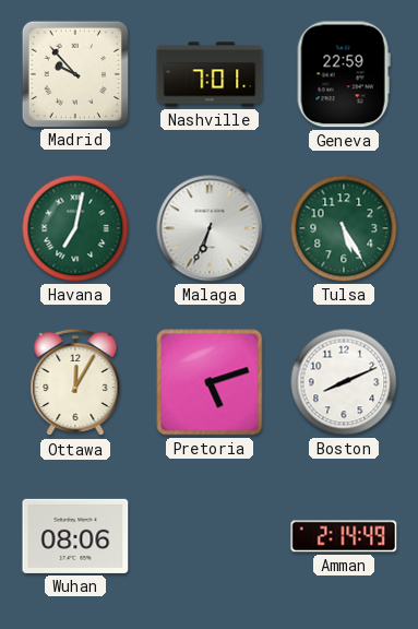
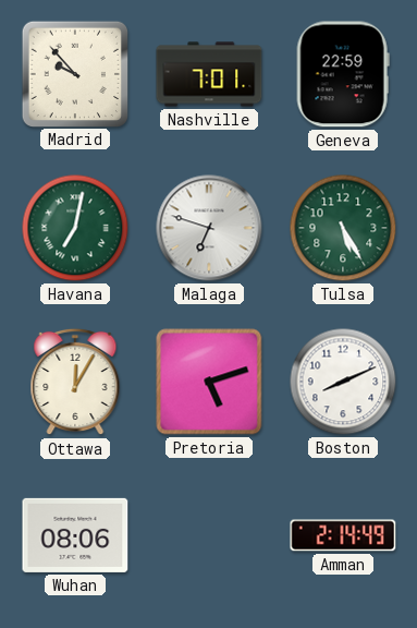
Malaga: 6:34 -> 6:48
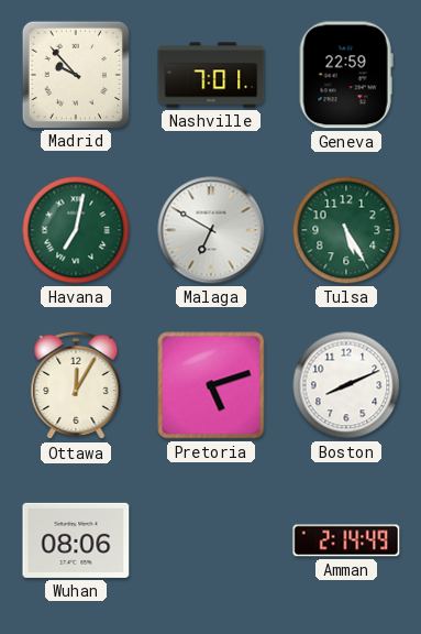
Malaga: 6:48 -> 6:50
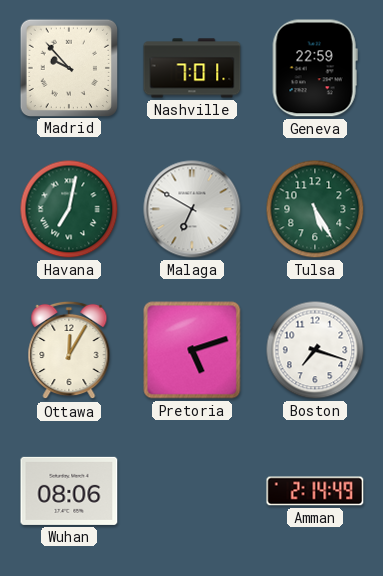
Boston: 8:11 -> 7:18
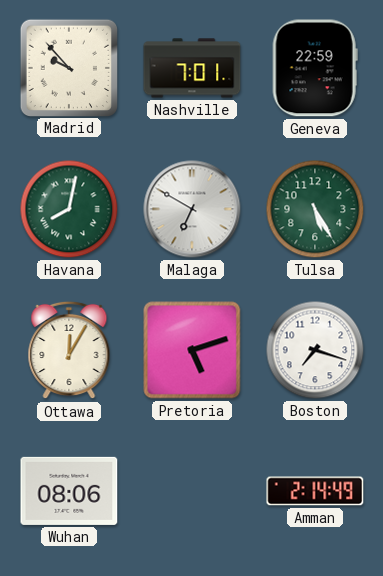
Havana: 7:02 -> 8:02
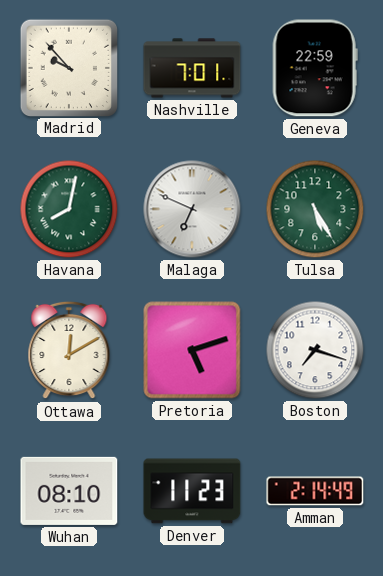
Malaga: 6:50 -> 6:49
Ottawa: 12:05 -> 12:10
Wuhan: 08:06 -> 08:10
Denver: none -> 11:23
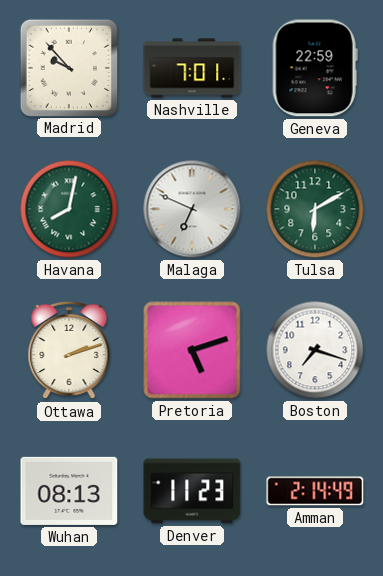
Tulsa: 5:25 -> 6:10
Ottawa: 12:10 -> 2:12
Wuhan: 08:10 -> 08:13
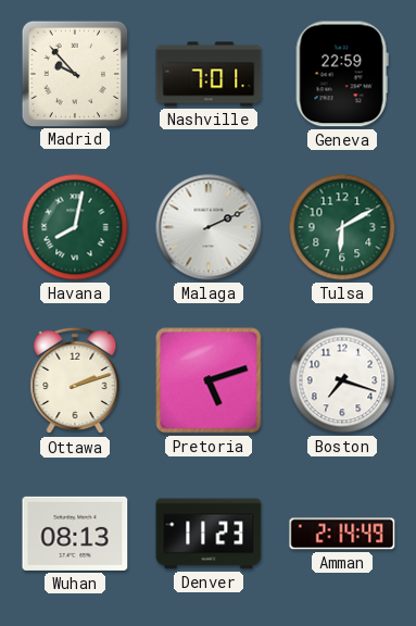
Malaga: 6:49 -> 2:11
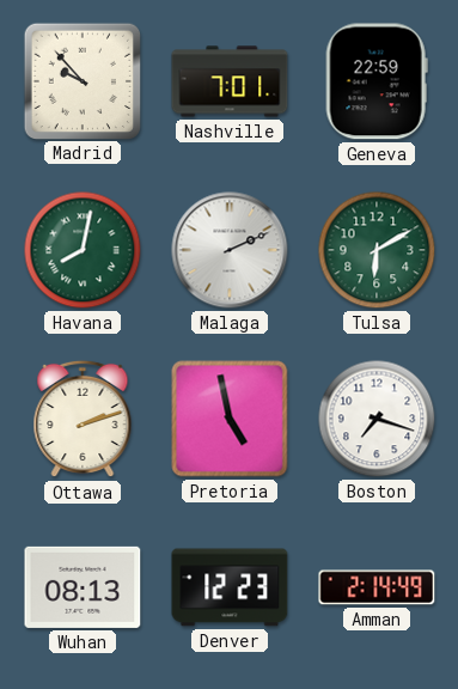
Pretoria: 5:12 -> 4:58
Denver: 11:23 -> 12:23
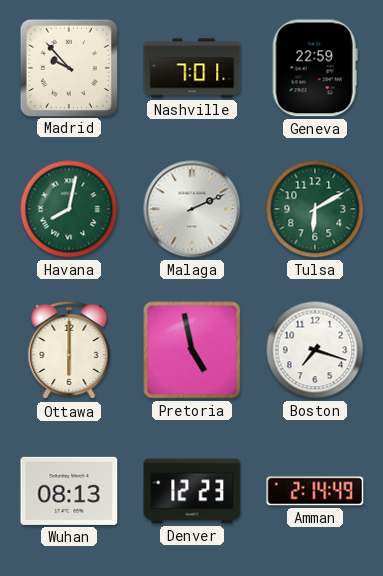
Ottawa: 2:12 -> 6:00
